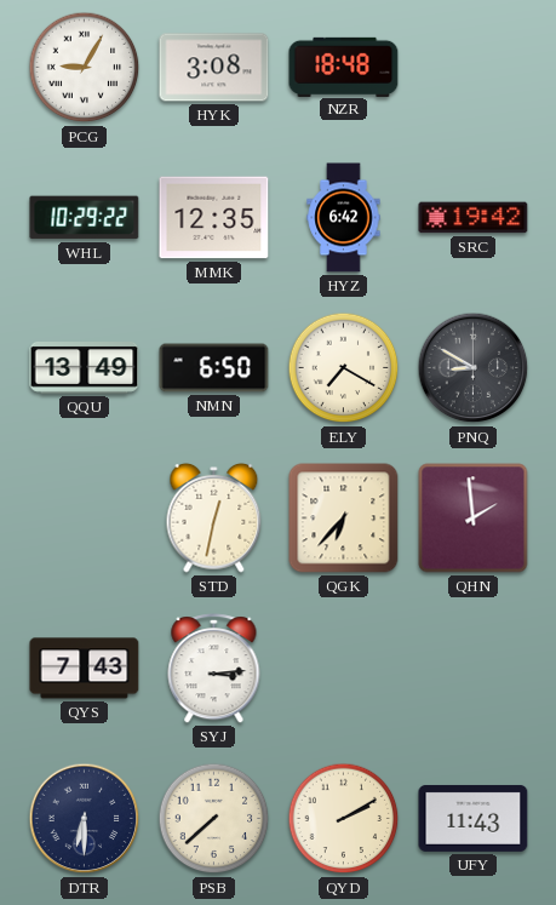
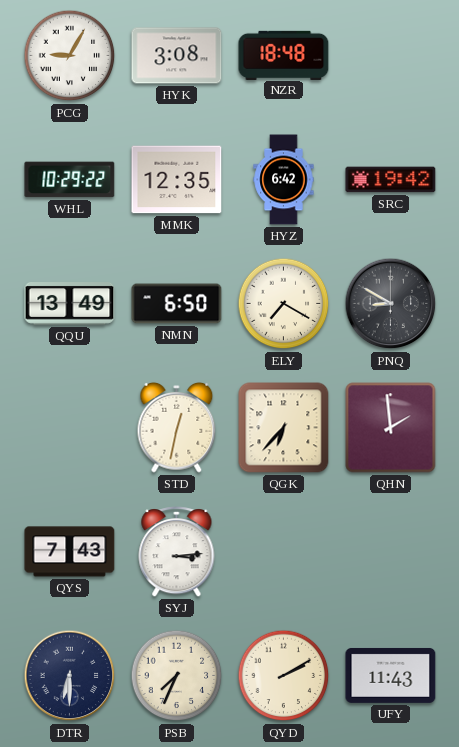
PSB: 7:38 -> 7:34
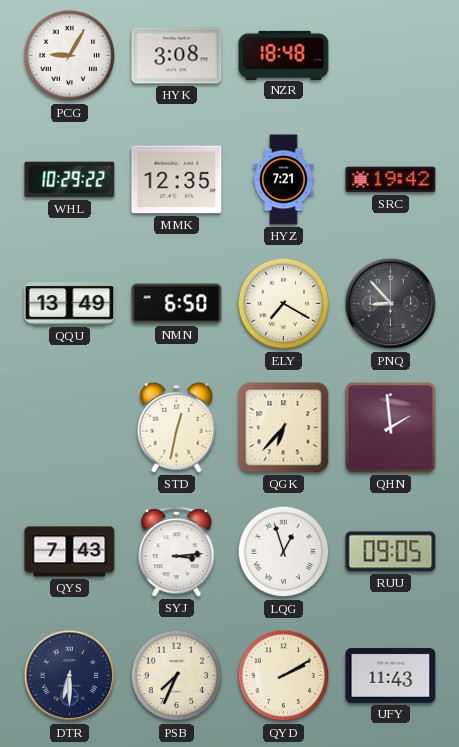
HYZ: 6:42 -> 7:21
PNQ: 8:50 -> 8:53
LQG: none -> 12:57
RUU: none -> 09:05
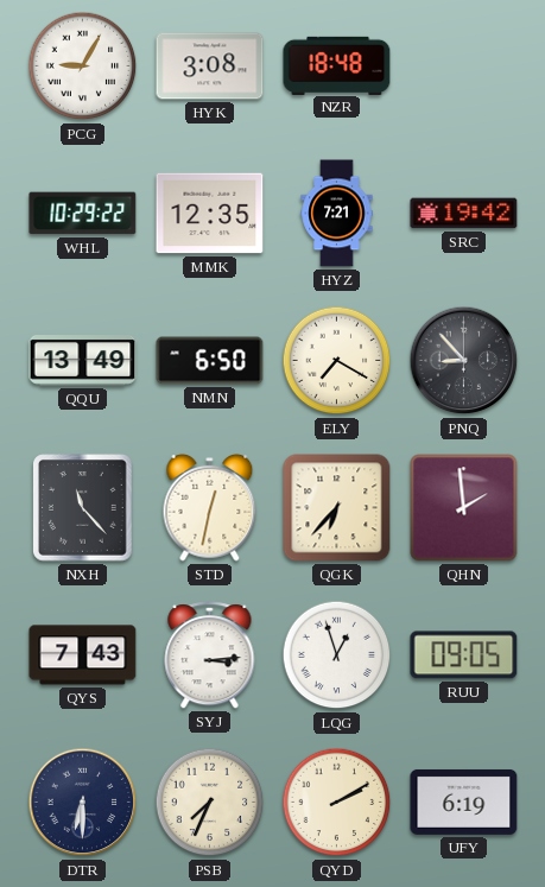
NXH: none -> 11:23
UFY: 11:43 -> 6:19
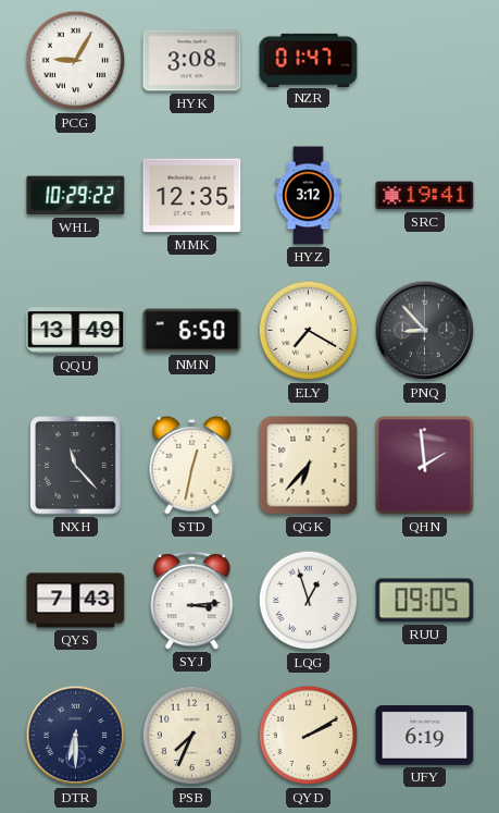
NZR: 18:48 -> 01:47
HYZ: 7:21 -> 3:12
SRC: 19:42 -> 19:41
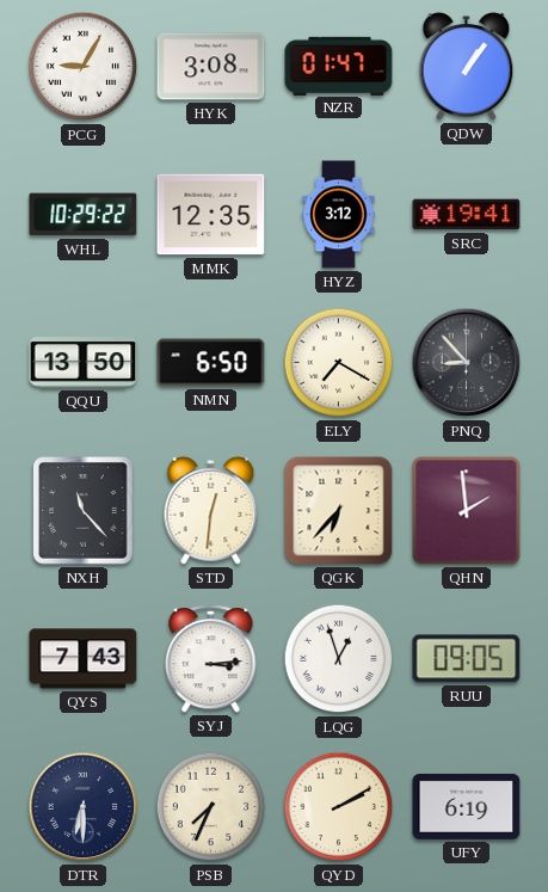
QDW: none -> 1:06
QQU: 13:49 -> 13:50
STD: 12:32 -> 12:31
